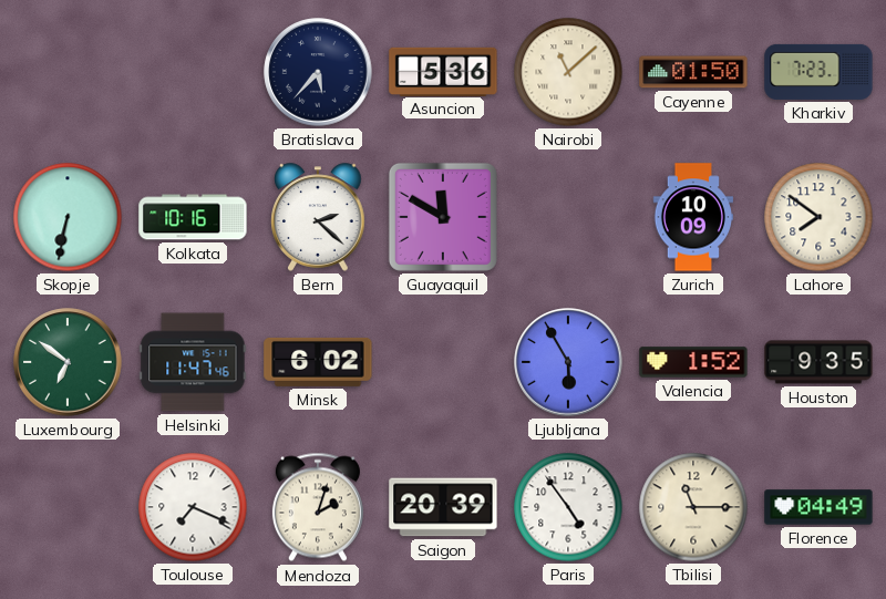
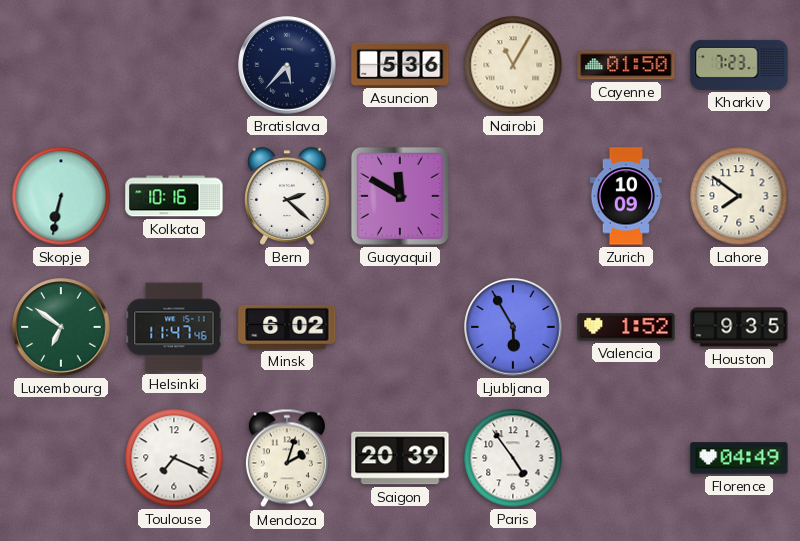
Nairobi: 11:08 -> 11:05
Tbilisi: 11:15 -> none
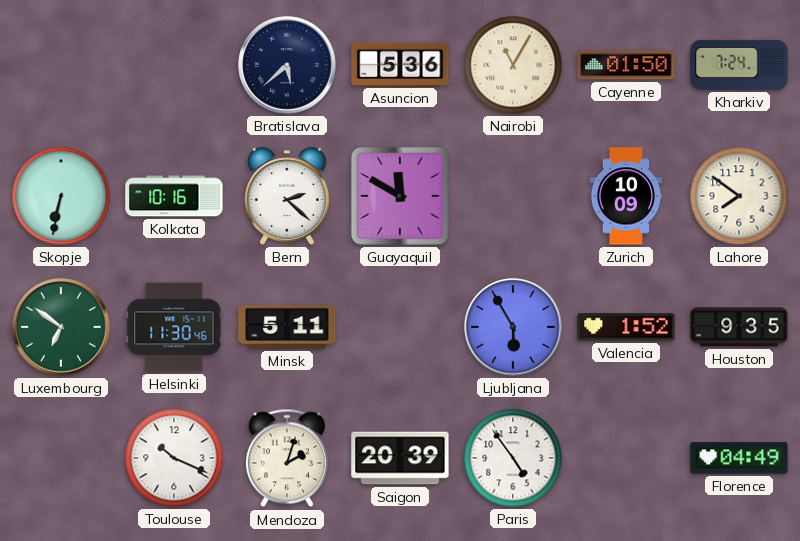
Bratislava: 5:37 -> 5:38
Kharkiv: 7:23 -> 7:24
Helsinki: 11:47 -> 11:30
Minsk: 6:02 -> 5:11
Toulouse: 7:19 -> 10:19
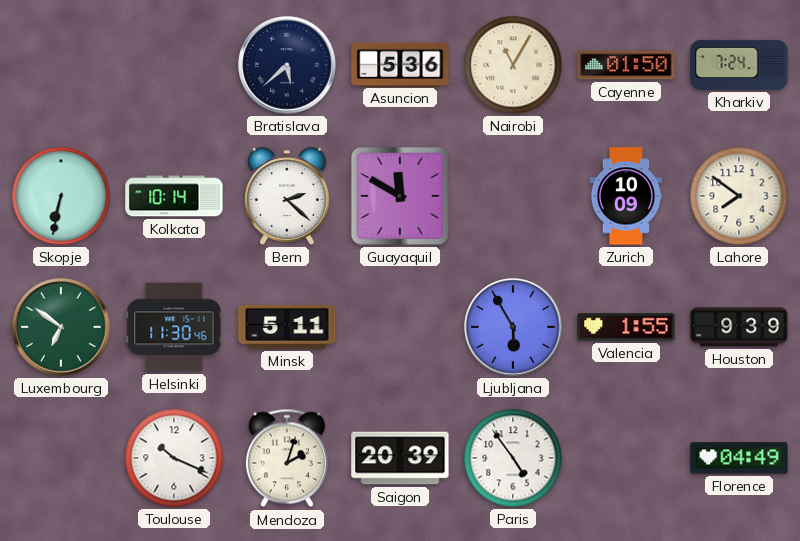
Kolkata: 10:16 -> 10:14
Valencia: 1:52 -> 1:55
Houston: 9:35 -> 9:39
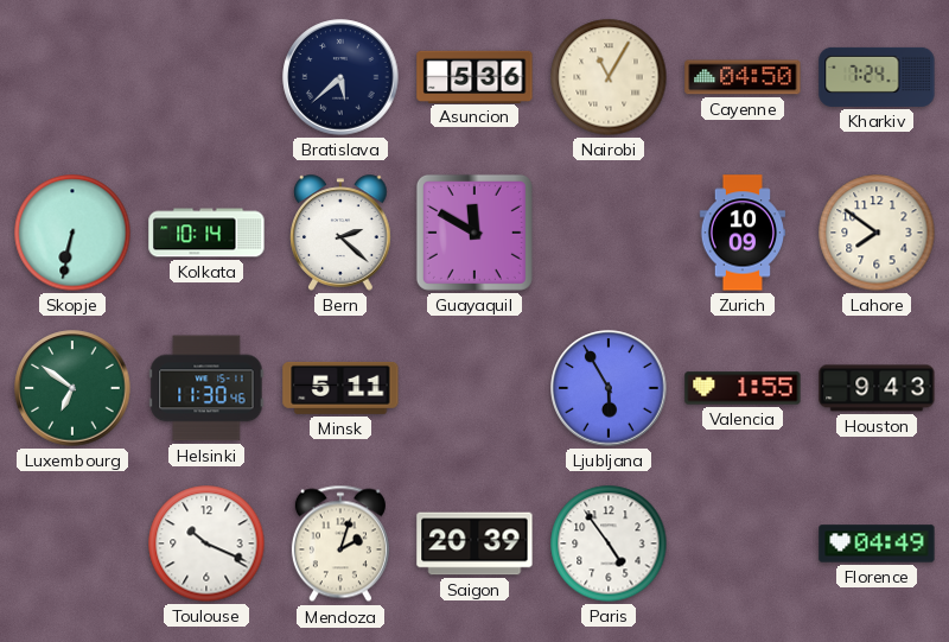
Cayenne: 01:50 -> 04:50
Houston: 9:39 -> 9:43
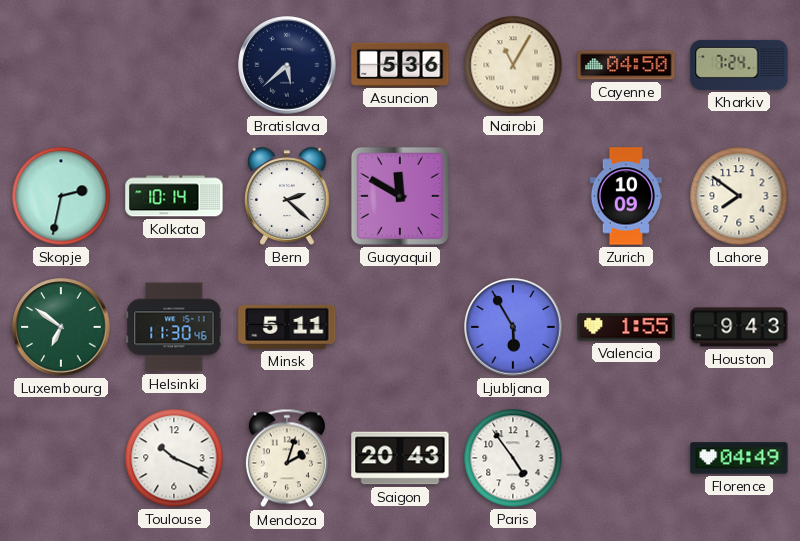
Skopje: 6:32 -> 2:32
Saigon: 20:39 -> 20:43
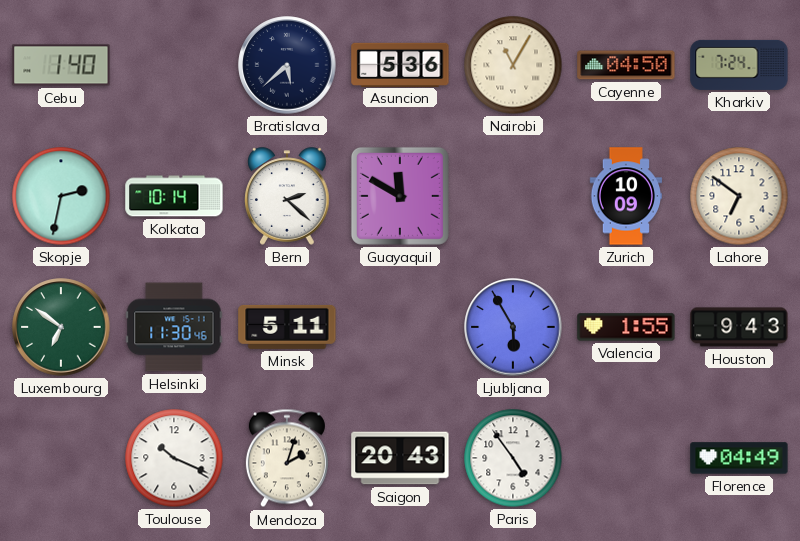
Cebu: none -> 1:40
Lahore: 7:51 -> 6:51
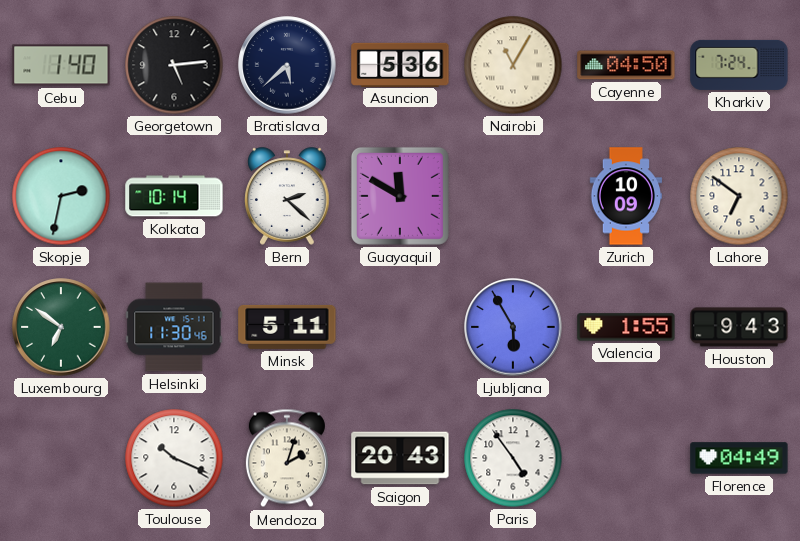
Georgetown: none -> 5:14
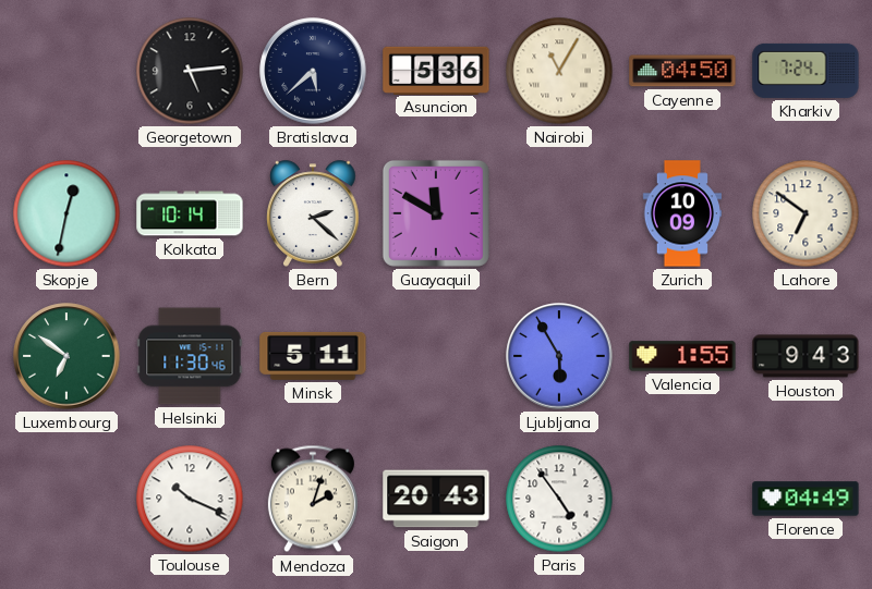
Cebu: 1:40 -> none
Skopje: 2:32 -> 12:32
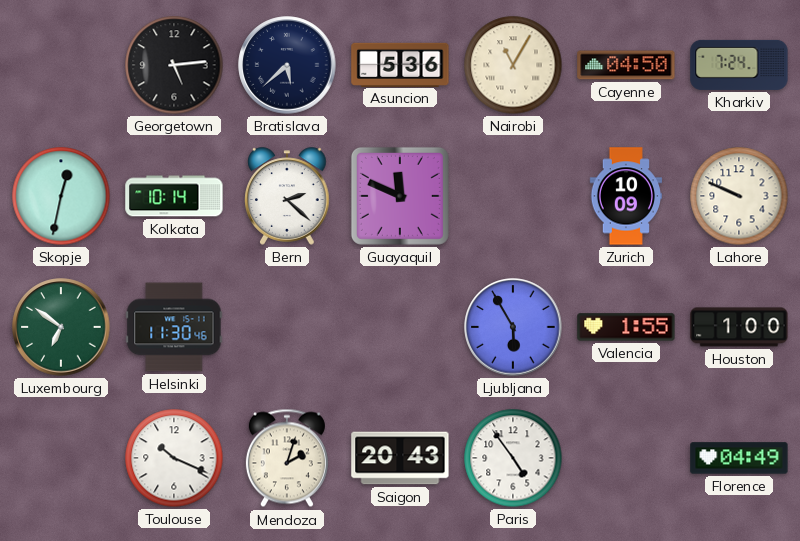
Guayaquil: 11:50 -> 11:49
Lahore: 6:51 -> 9:49
Minsk: 5:11 -> none
Houston: 9:43 -> 1:00
